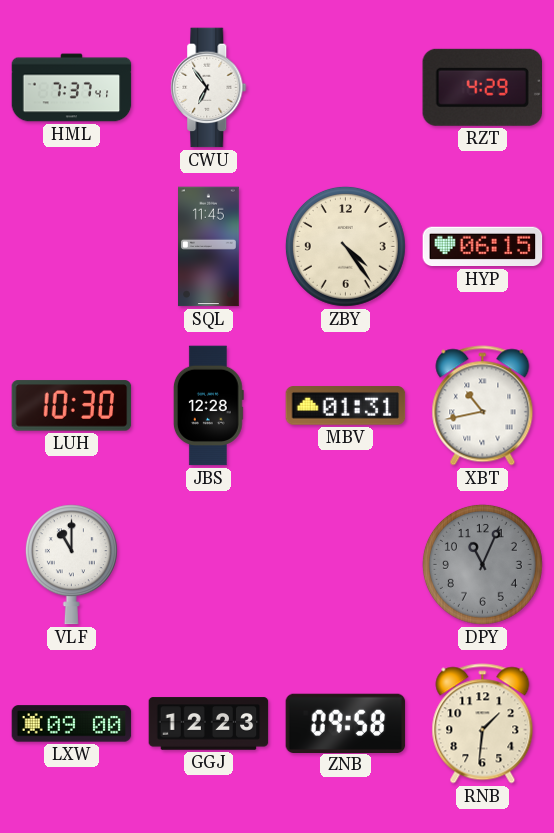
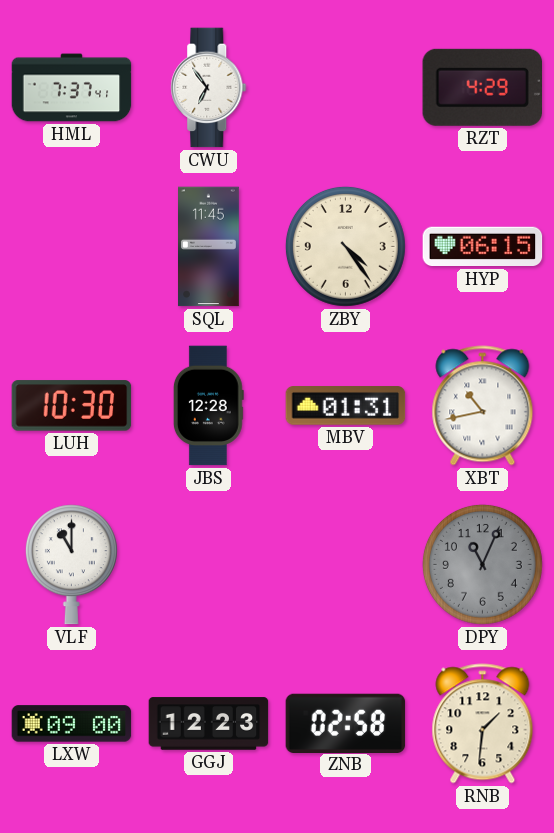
ZNB: 09:58 -> 02:58
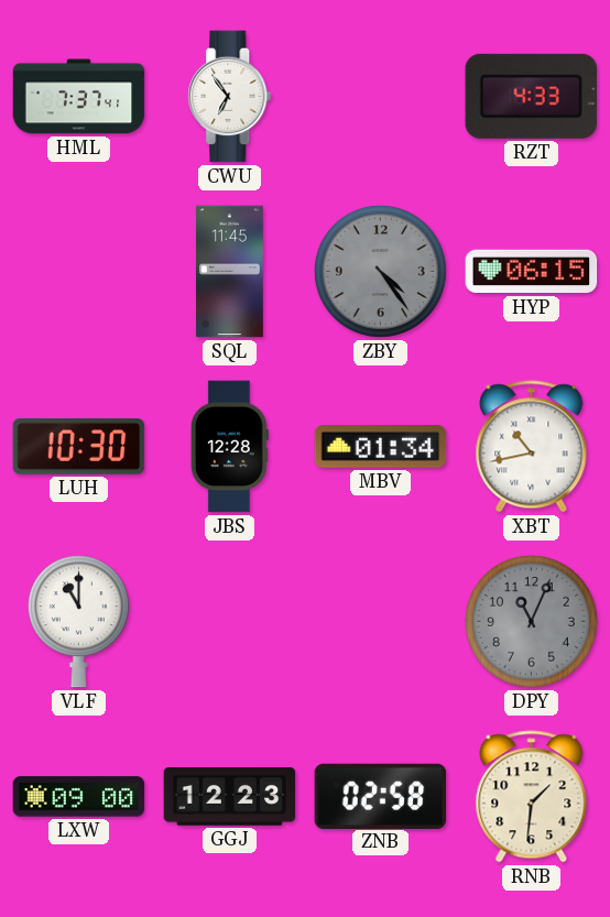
RZT: 4:29 -> 4:33
ZBY dial: cream -> grey
MBV: 01:31 -> 01:34
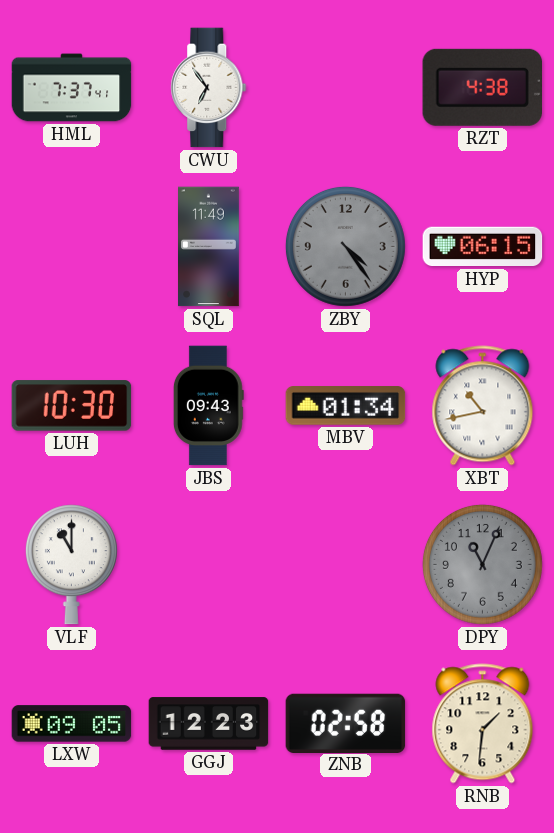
RZT: 4:33 -> 4:38
SQL: 11:45 -> 11:49
JBS: 12:28 -> 09:43
LXW: 09:00 -> 09:05
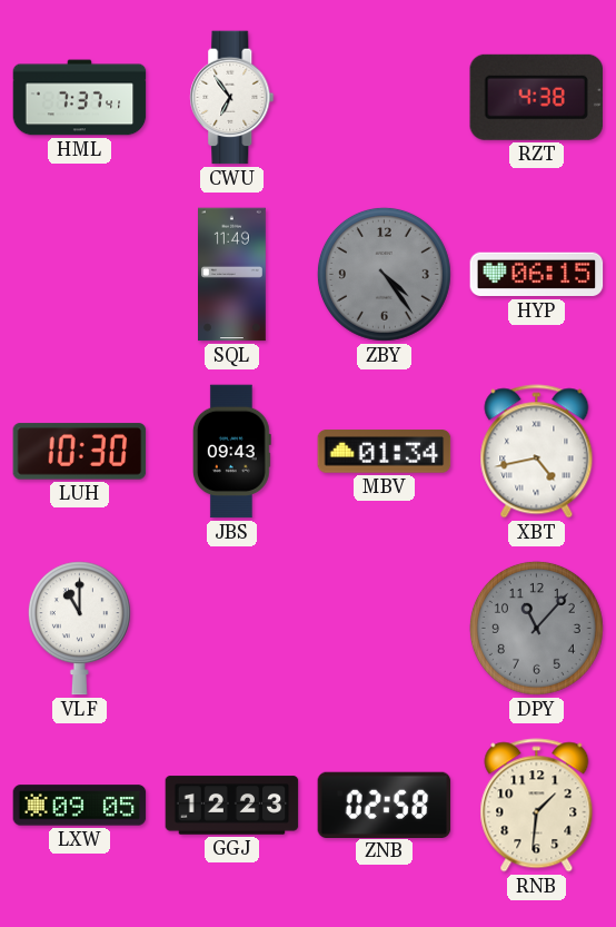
XBT: 10:43 -> 4:43
DPY: 11:04 -> 11:07
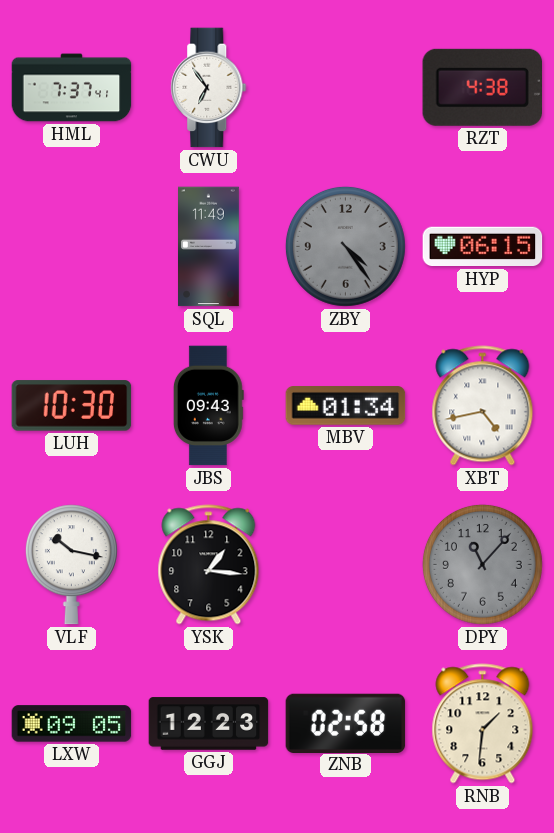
VLF: 11:00 -> 10:17
YSK: none -> 1:16
